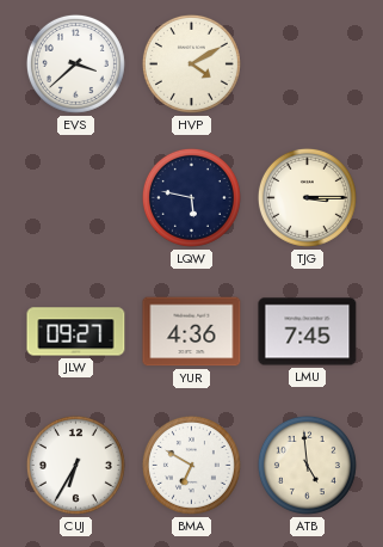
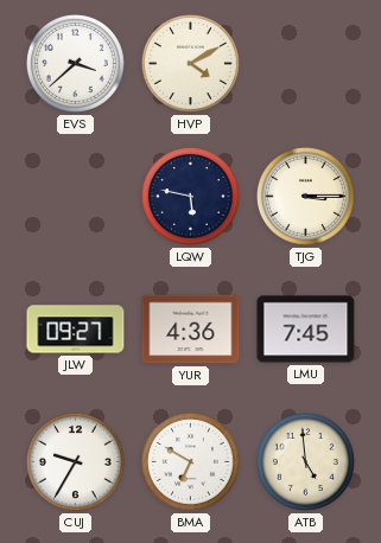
CUJ: 6:35 -> 9:35
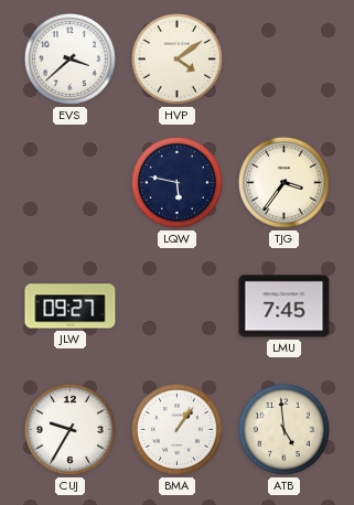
HVP: 4:10 -> 4:09
TJG: 3:15 -> 3:36
YUR: 4:36 -> none
BMA: 6:50 -> 1:06
